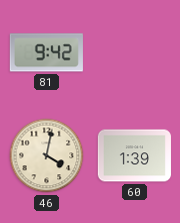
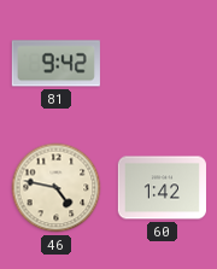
46: 4:02 -> 4:47
60: 1:39 -> 1:42
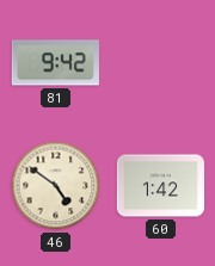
46: 4:47 -> 4:51
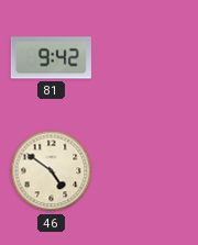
60: 1:42 -> none
